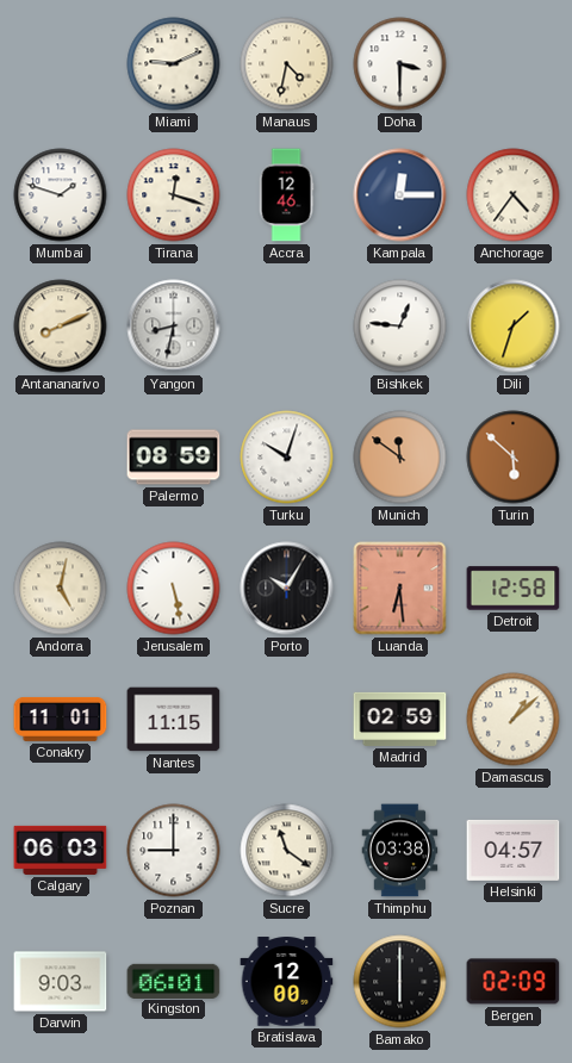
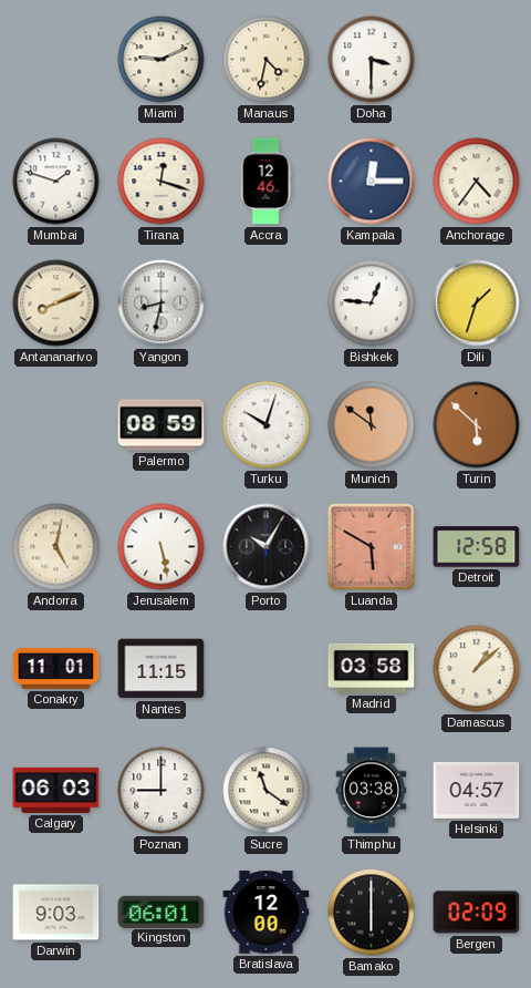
Luanda: 6:29 -> 5:50
Madrid: 02:59 -> 03:58
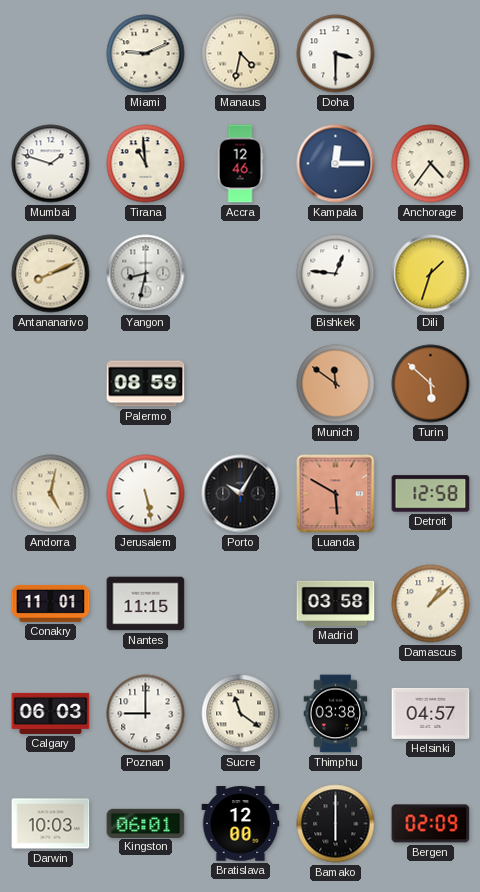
Tirana: 12:18 -> 10:59
Turku: 10:03 -> none
Darwin: 9:03 -> 10:03
